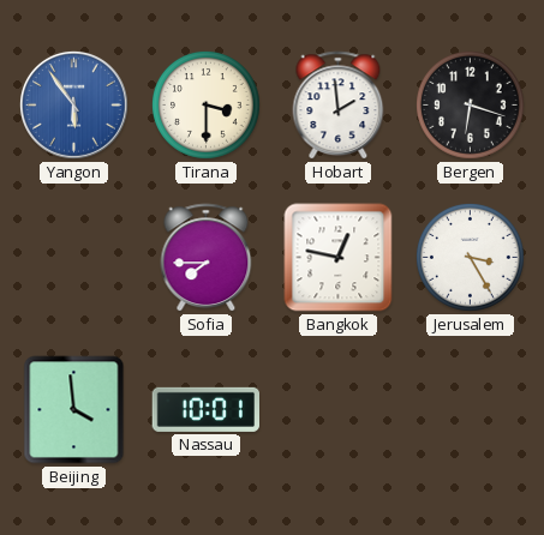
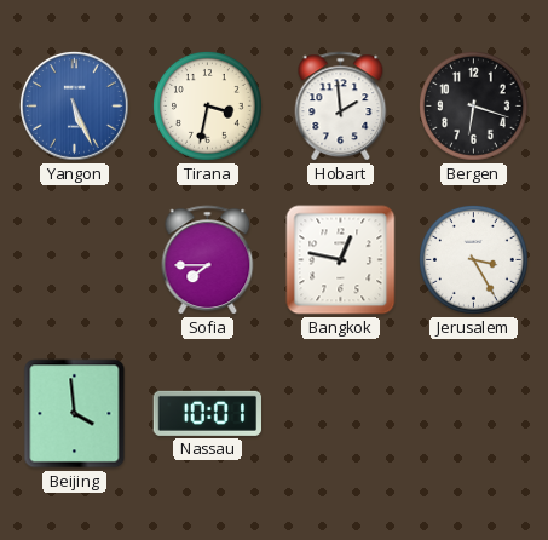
Yangon: 5:54 -> 5:26
Tirana: 3:30 -> 3:32
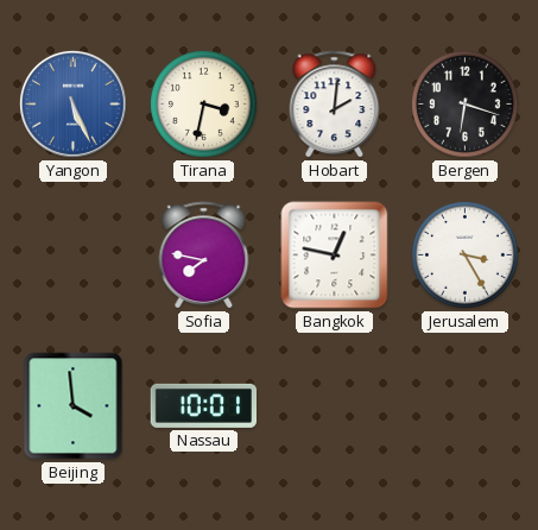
Hobart: 1:59 -> 2:01
Sofia: 7:45 -> 7:47
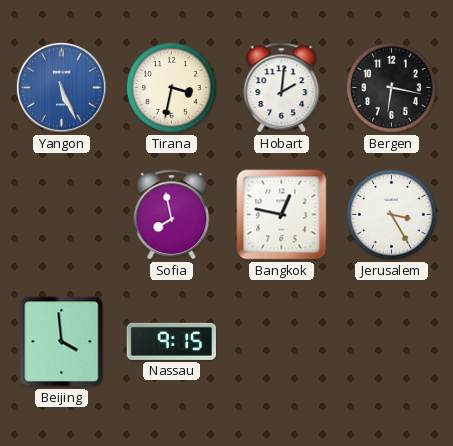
Bergen: 6:18 -> 6:17
Sofia: 7:47 -> 7:58
Nassau: 10:01 -> 9:15
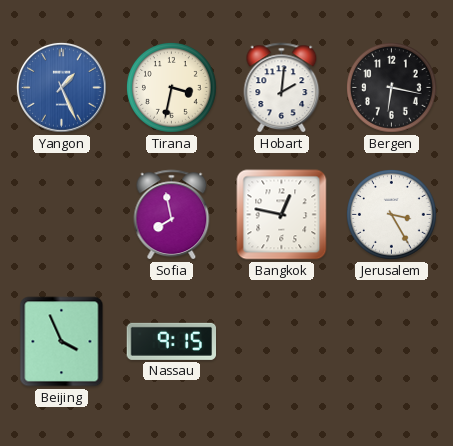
Yangon: 5:26 -> 1:26
Beijing: 3:59 -> 3:56
